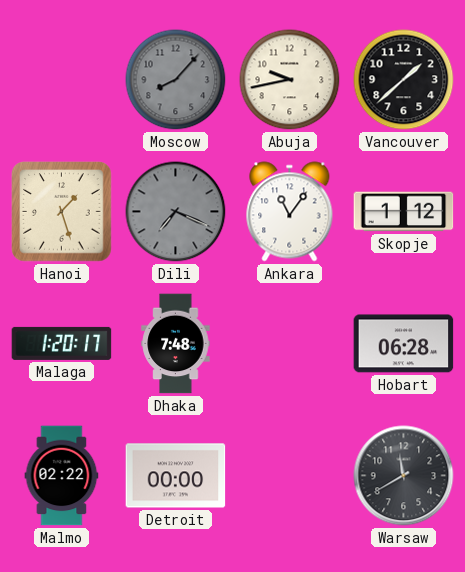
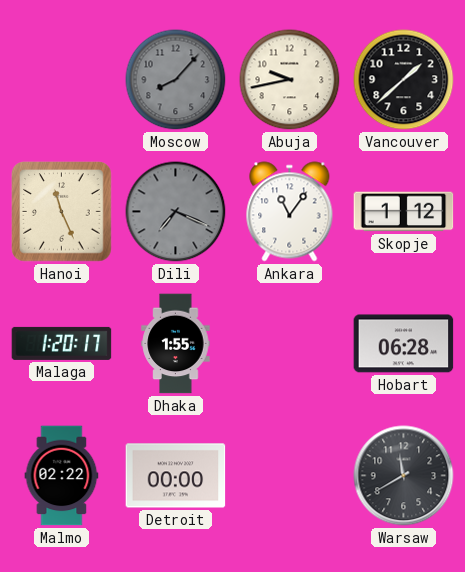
Hanoi: 1:27 -> 11:26
Dhaka: 7:48 -> 1:55
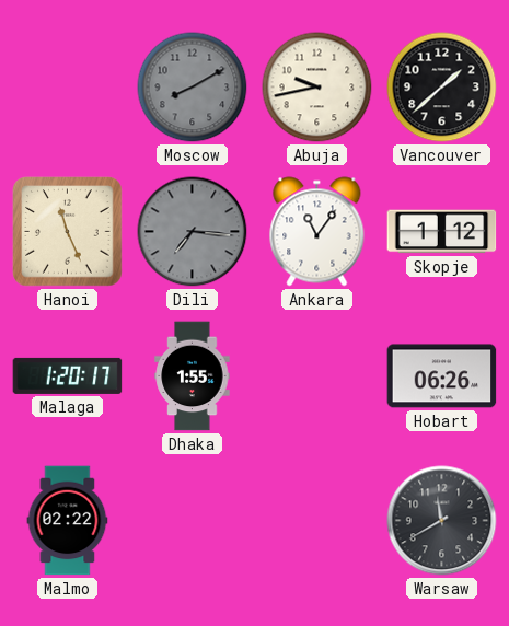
Moscow: 8:07 -> 8:10
Dili: 7:19 -> 7:16
Hobart: 06:28 -> 06:26
Detroit: 00:00 -> none
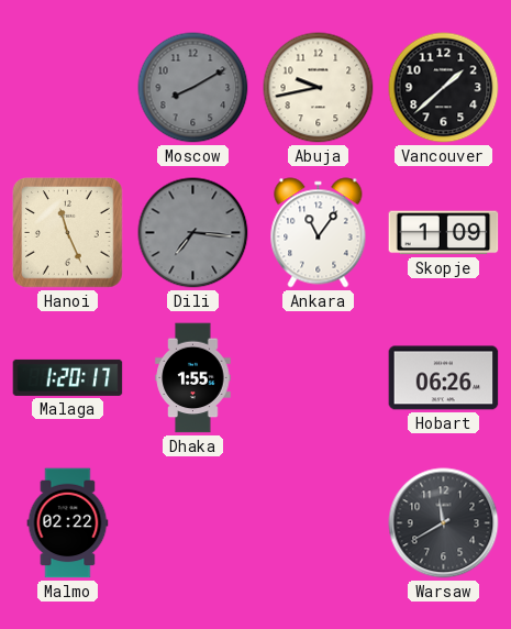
Skopje: 1:12 -> 1:09
